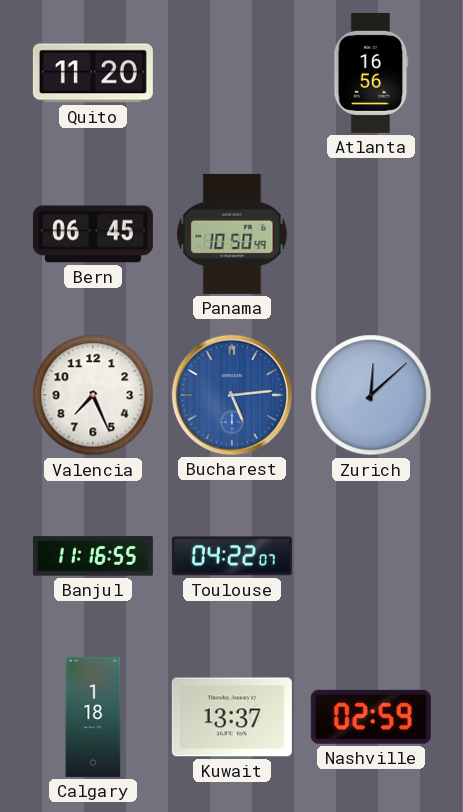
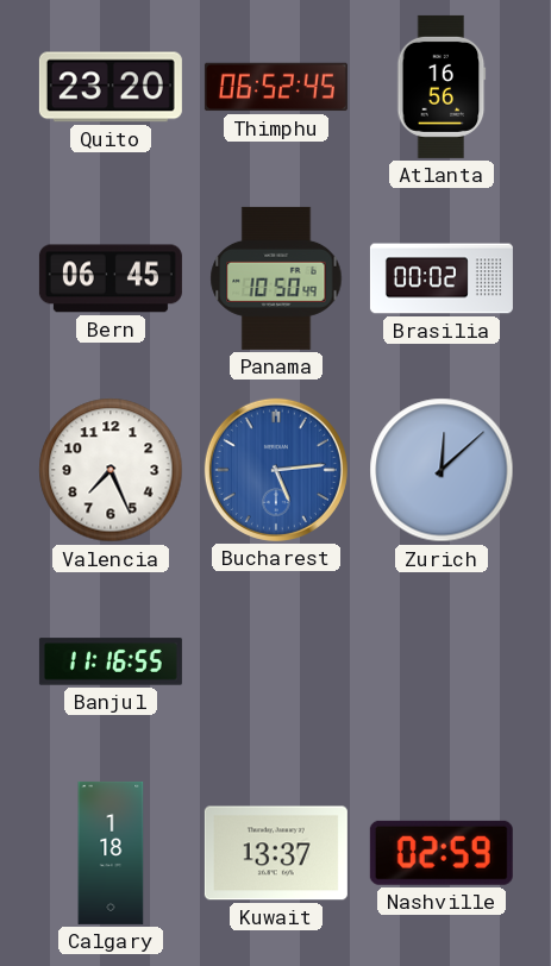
Quito: 11:20 -> 23:20
Thimphu: none -> 06:52
Brasilia: none -> 00:02
Toulouse: 04:22 -> none
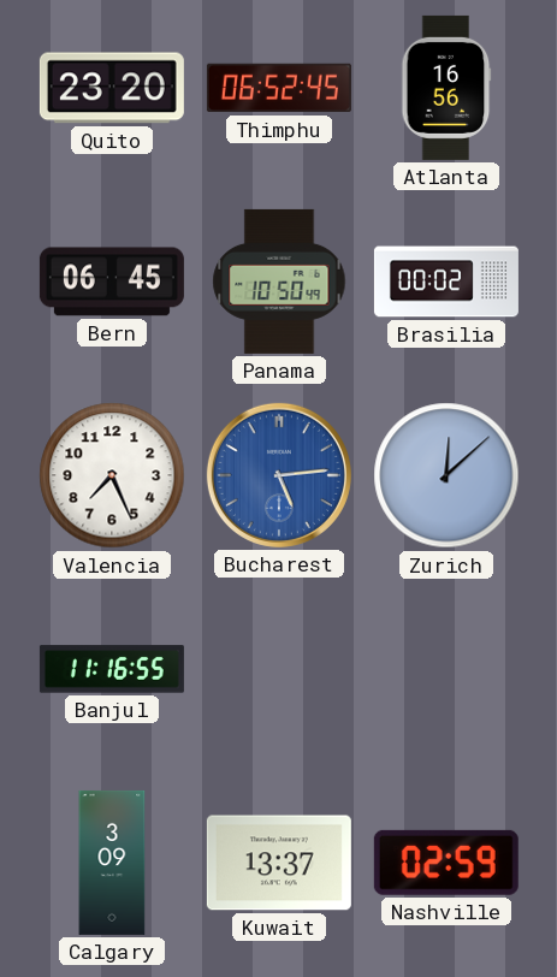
Calgary: 1:18 -> 3:09
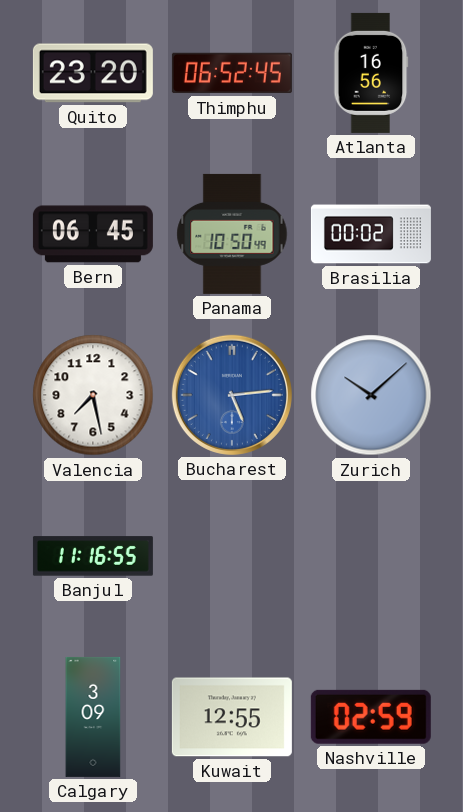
Valencia: 7:26 -> 7:28
Zurich: 12:08 -> 10:08
Kuwait: 13:37 -> 12:55
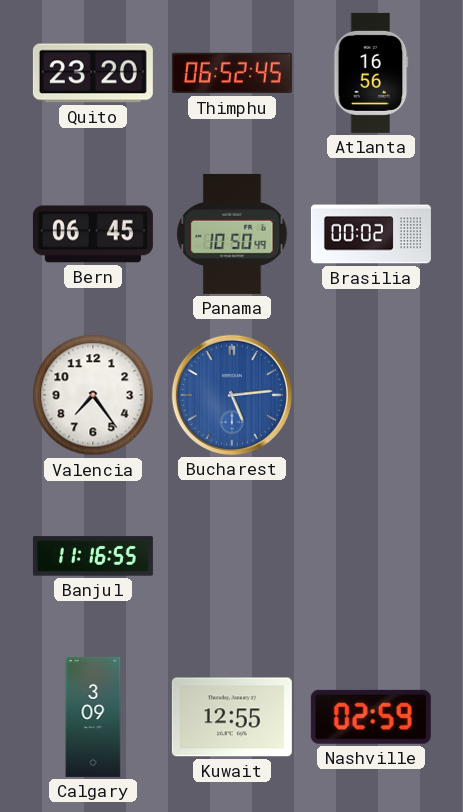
Valencia: 7:28 -> 7:24
Zurich: 10:08 -> none
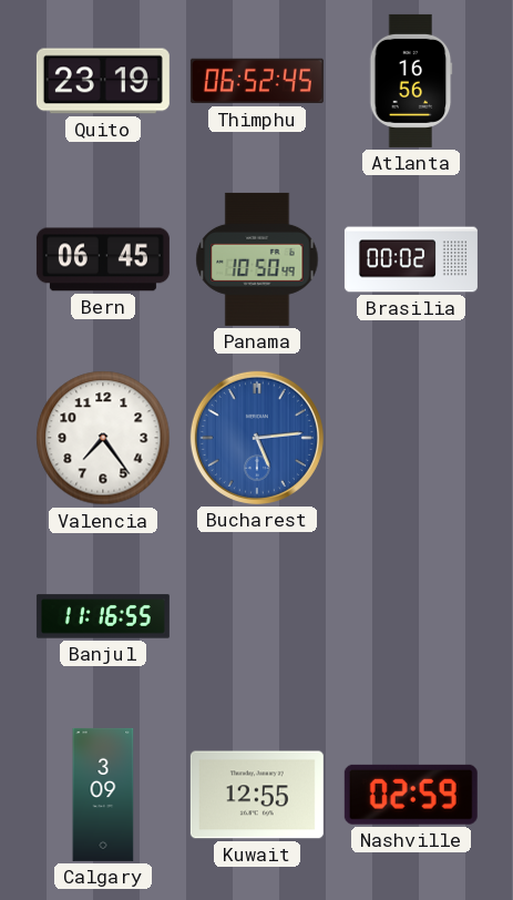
Quito: 23:20 -> 23:19
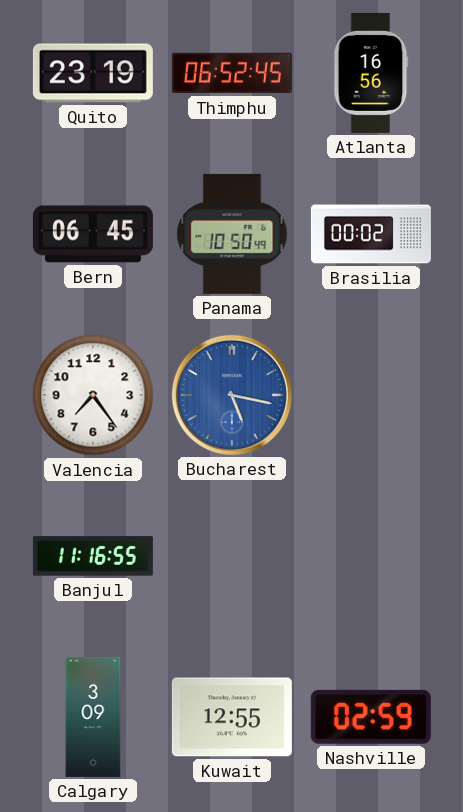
Bucharest: 5:14 -> 5:17
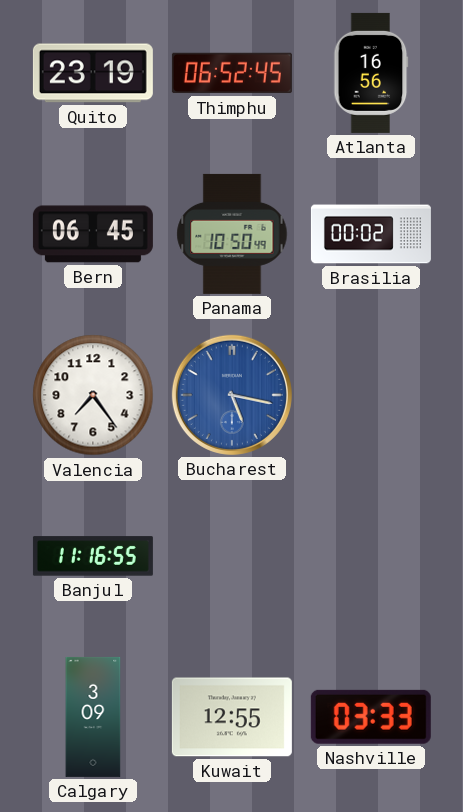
Nashville: 02:59 -> 03:33
